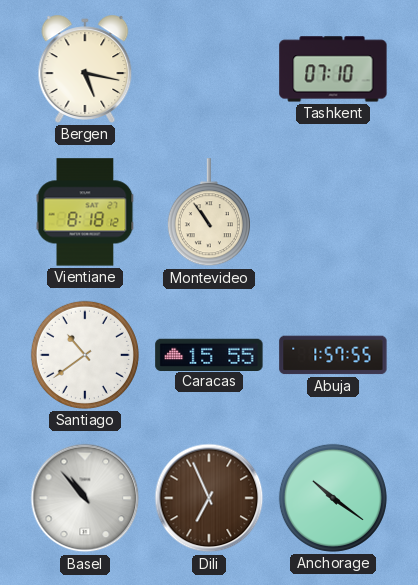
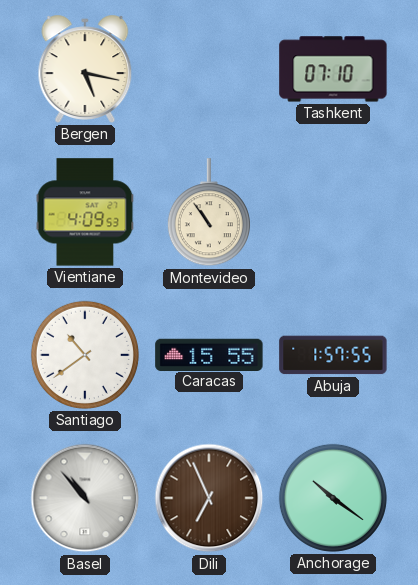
Vientiane: 8:18 -> 4:09
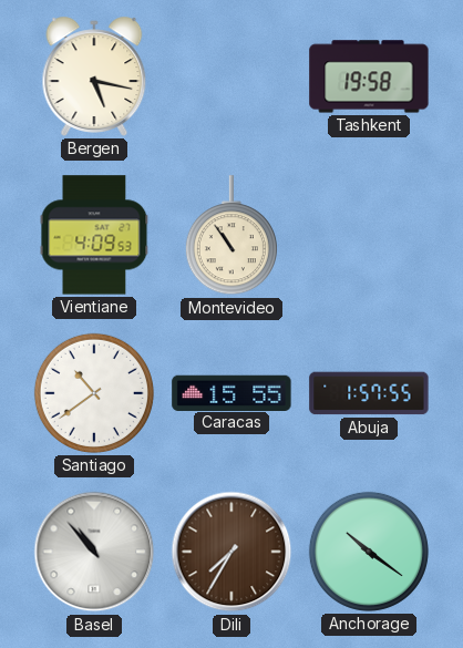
Tashkent: 07:10 -> 19:58
Dili: 6:56 -> 7:35
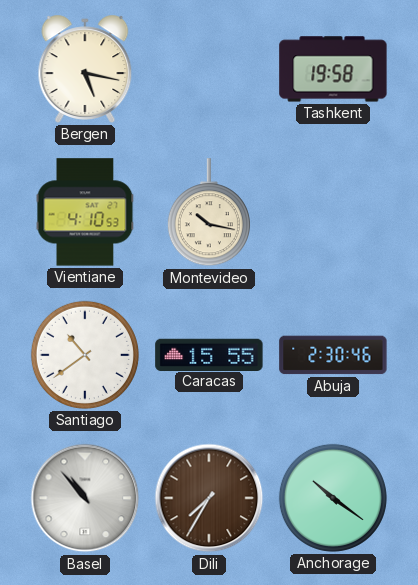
Vientiane: 4:09 -> 4:10
Montevideo: 10:54 -> 10:17
Abuja: 1:57 -> 2:30
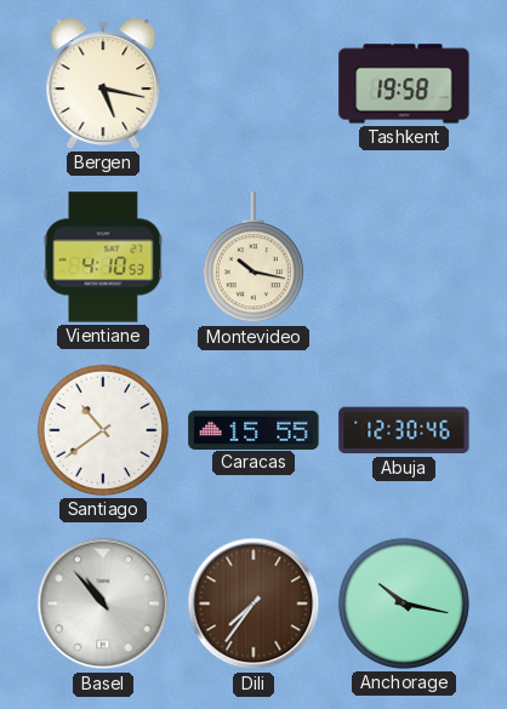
Abuja: 2:30 -> 12:30
Dili: 7:35 -> 7:36
Anchorage: 10:21 -> 10:17
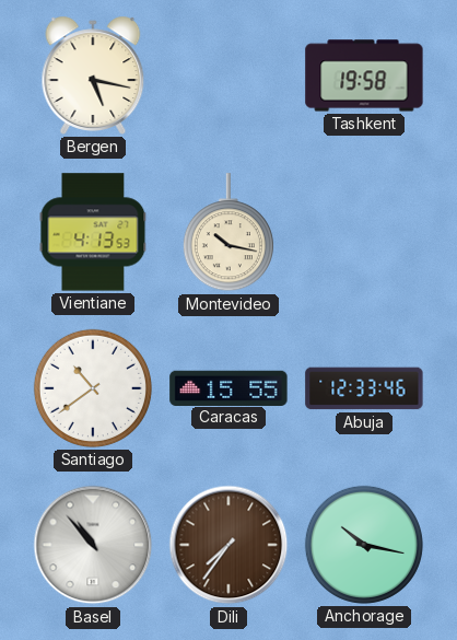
Vientiane: 4:10 -> 4:13
Abuja: 12:30 -> 12:33
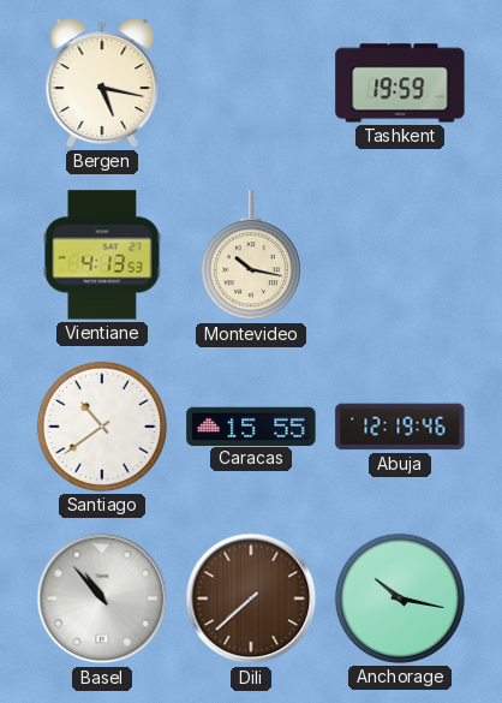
Tashkent: 19:58 -> 19:59
Abuja: 12:33 -> 12:19
Dili: 7:36 -> 7:38
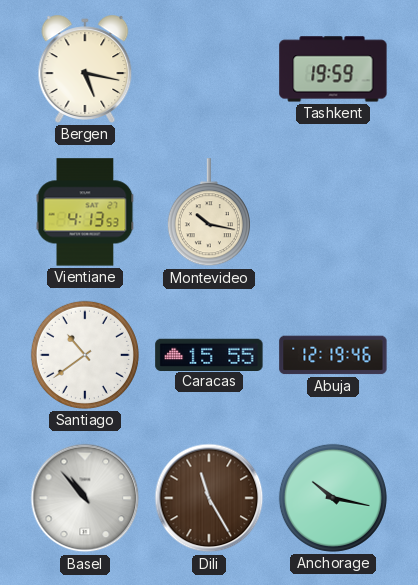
Dili: 7:38 -> 11:25
